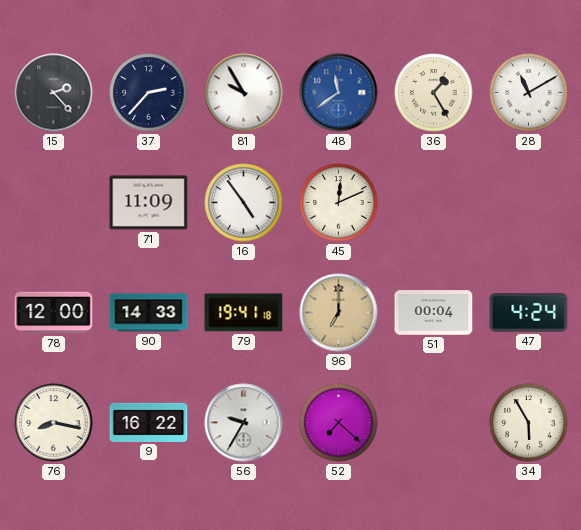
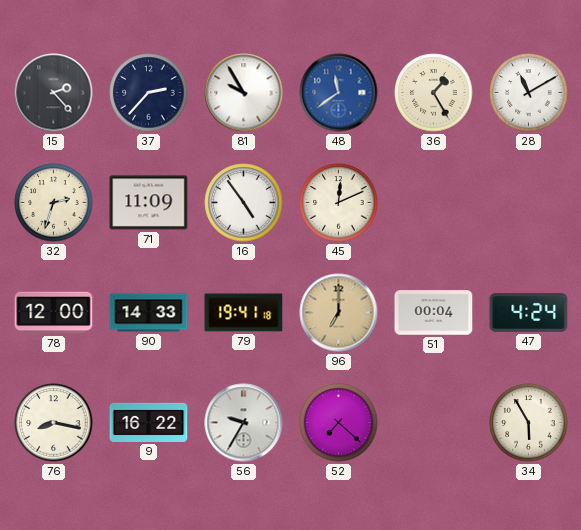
32: none -> 2:33
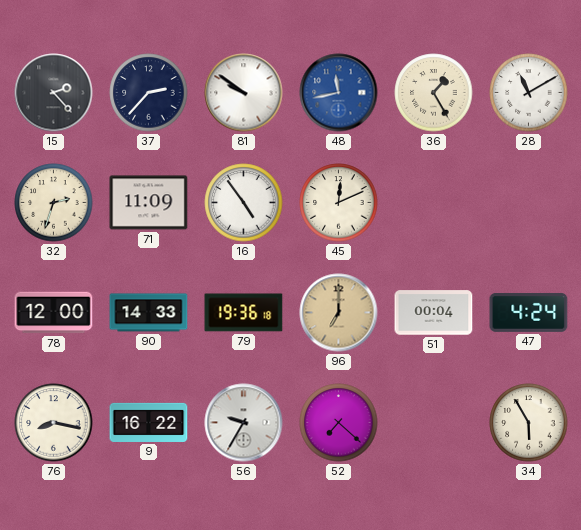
81: 9:55 -> 9:51
48: 11:39 -> 11:43
79: 19:41 -> 19:36
